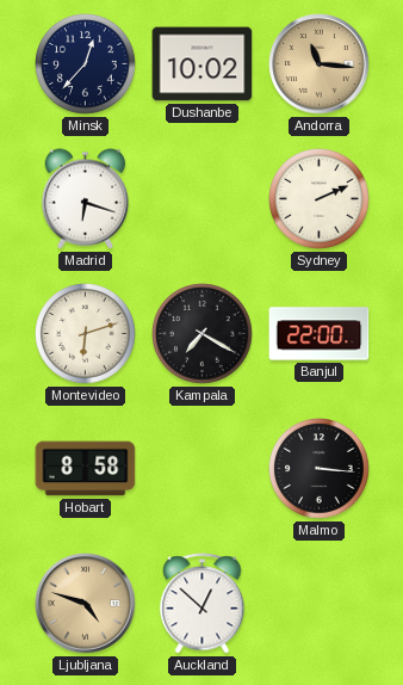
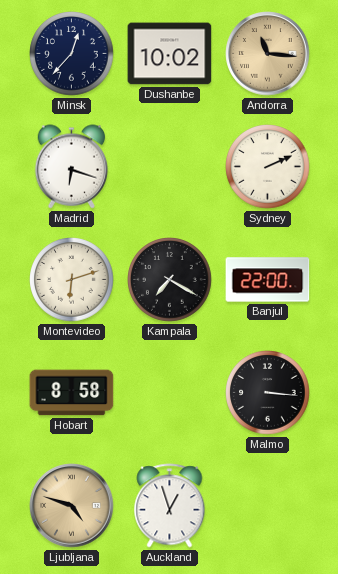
Auckland: 12:52 -> 12:57
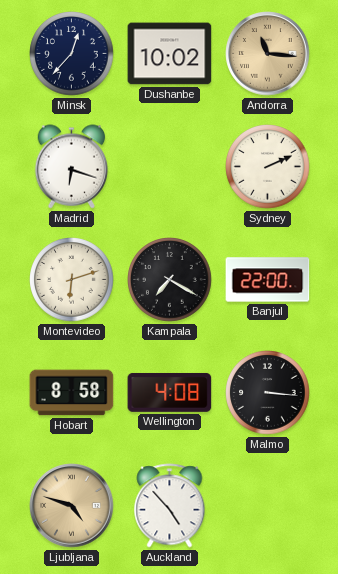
Wellington: none -> 4:08
Auckland: 12:57 -> 4:53
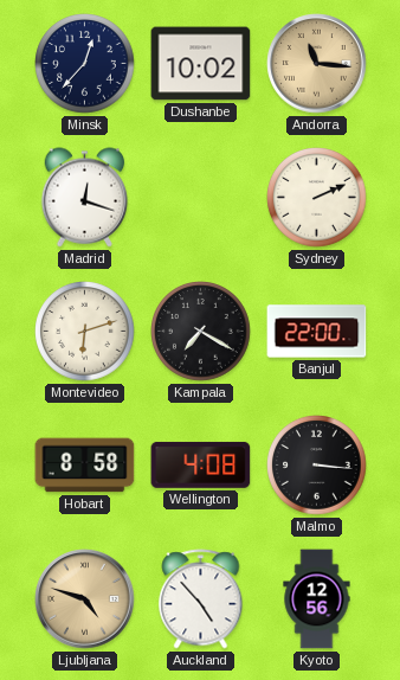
Madrid: 6:18 -> 12:18
Kyoto: none -> 12:56
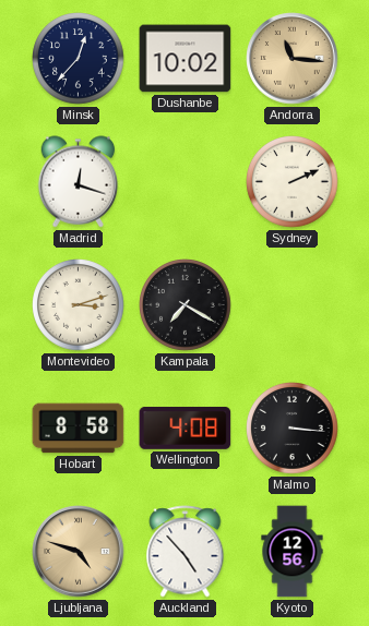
Montevideo: 6:12 -> 3:12
Banjul: 22:00 -> none
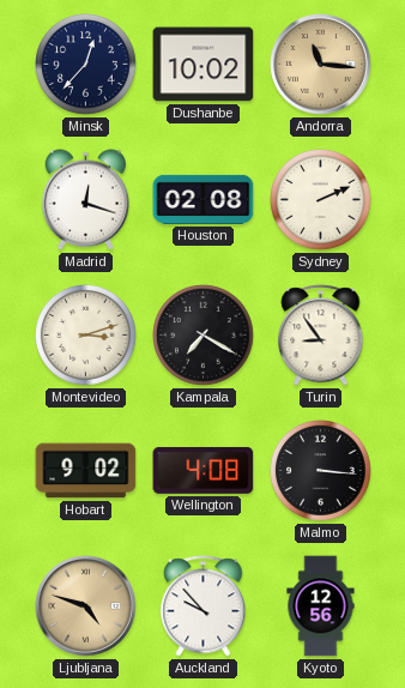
Houston: none -> 02:08
Turin: none -> 8:54
Hobart: 8:58 -> 9:02
Auckland: 4:53 -> 9:53
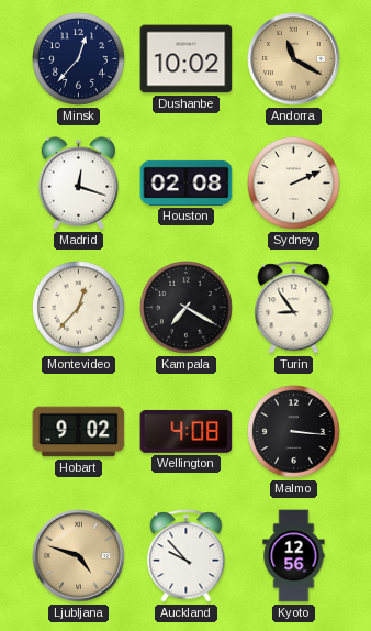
Andorra: 11:16 -> 11:20
Montevideo: 3:12 -> 12:37
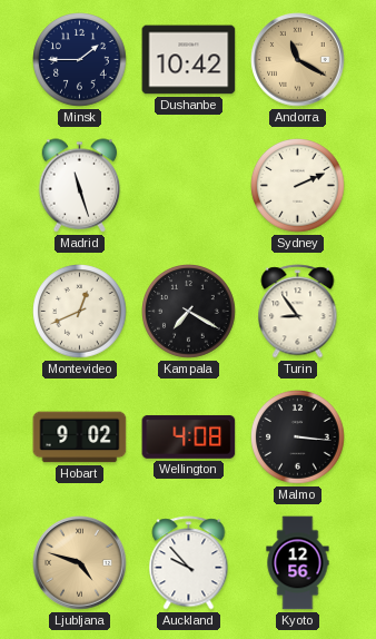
Minsk: 12:37 -> 1:45
Dushanbe: 10:02 -> 10:42
Madrid: 12:18 -> 11:27
Houston: 02:08 -> none
Montevideo: 12:37 -> 12:41
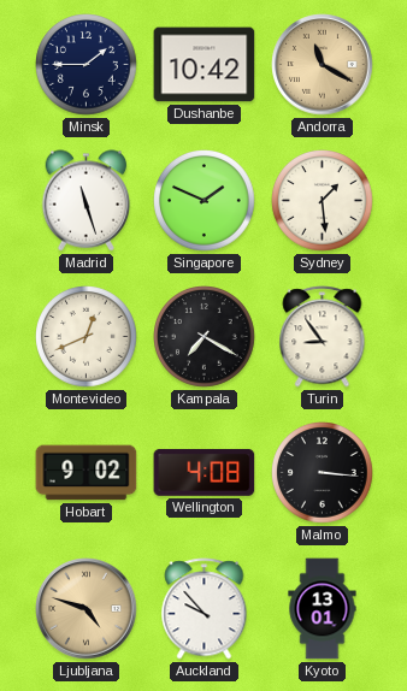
Singapore: none -> 1:49
Sydney: 2:11 -> 1:29
Kyoto: 12:56 -> 13:01
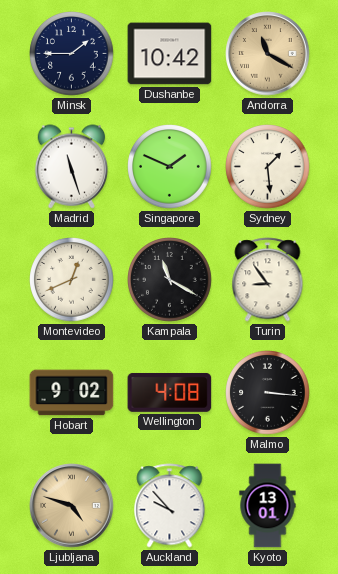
Kampala: 7:20 -> 11:20
